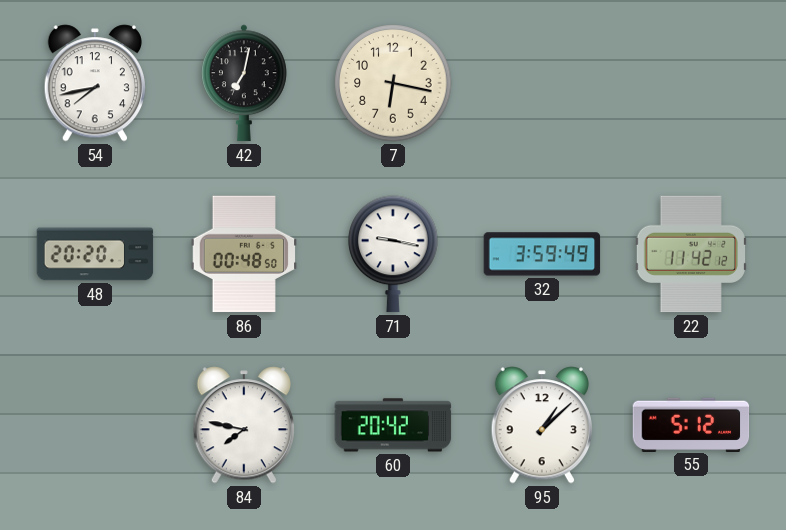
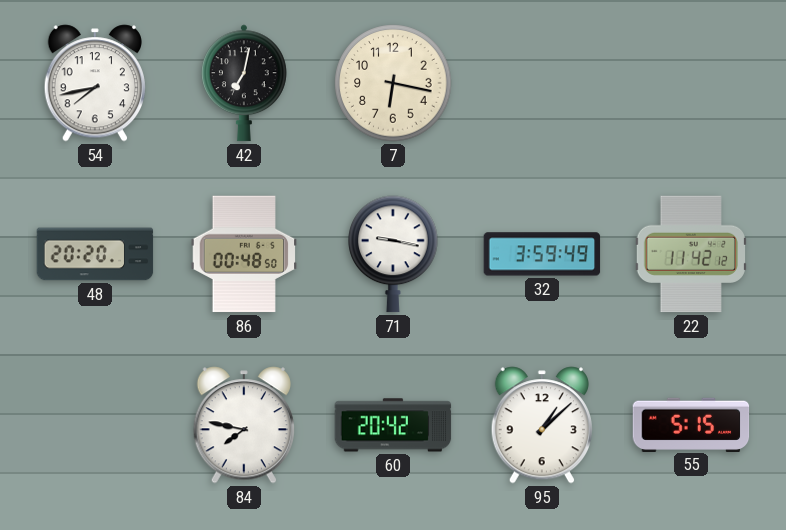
55: 5:12 -> 5:15
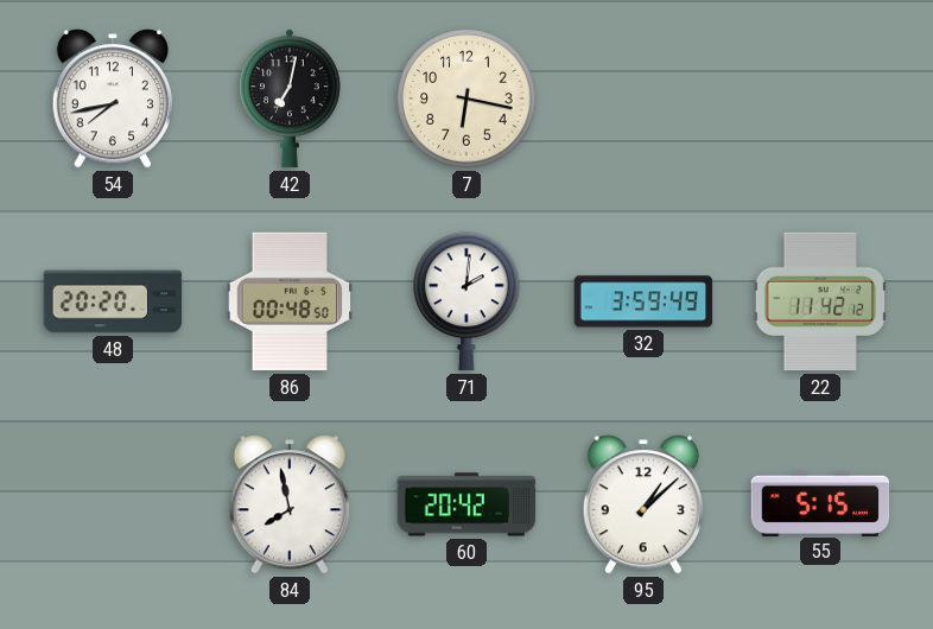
71: 9:17 -> 2:01
84: 7:47 -> 7:58
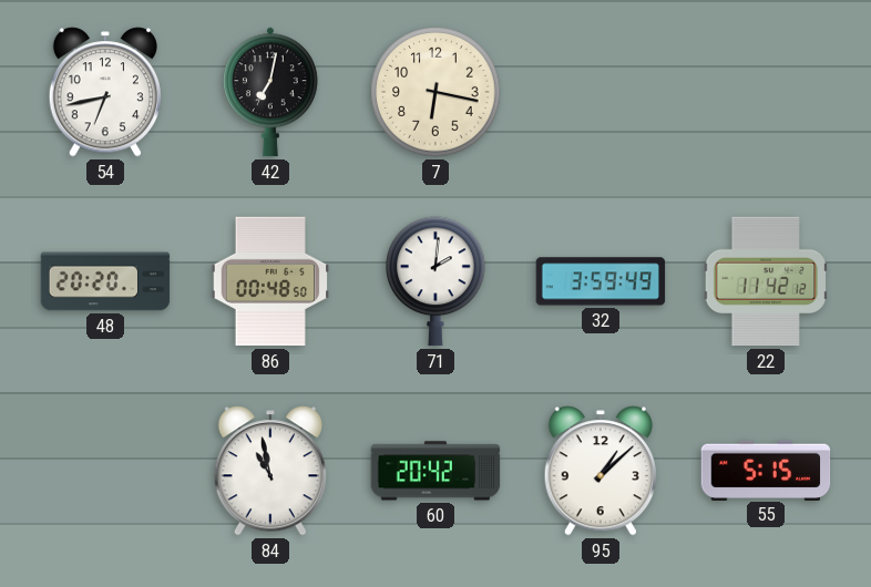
54: 7:43 -> 6:43
84: 7:58 -> 10:58
